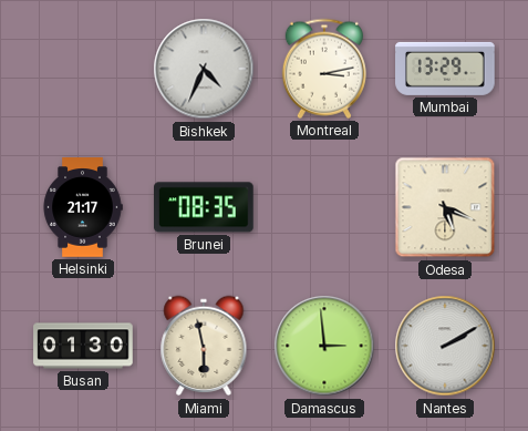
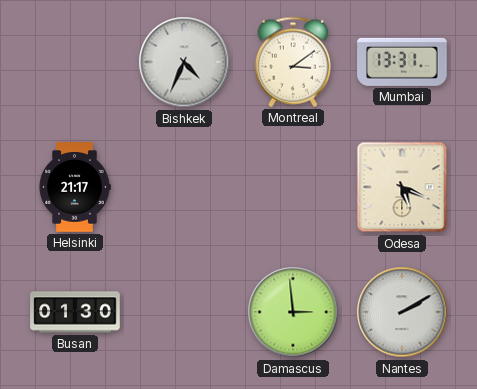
Montreal: 3:13 -> 3:09
Mumbai: 13:29 -> 13:31
Brunei: 08:35 -> none
Miami: 5:58 -> none
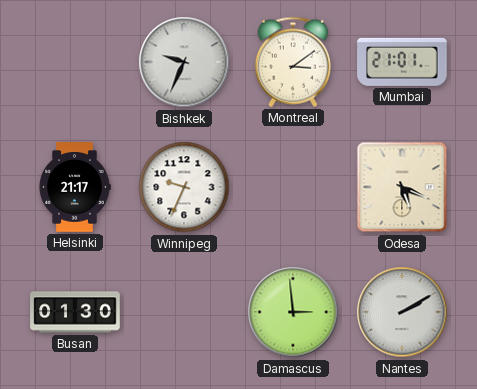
Bishkek: 4:34 -> 9:34
Mumbai: 13:31 -> 21:01
Winnipeg: none -> 9:34
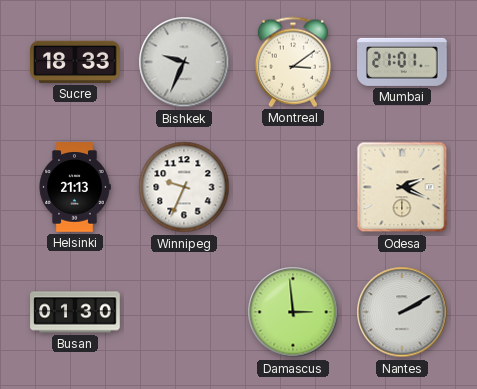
Sucre: none -> 18:33
Helsinki: 21:17 -> 21:13
Odesa: 5:19 -> 2:19
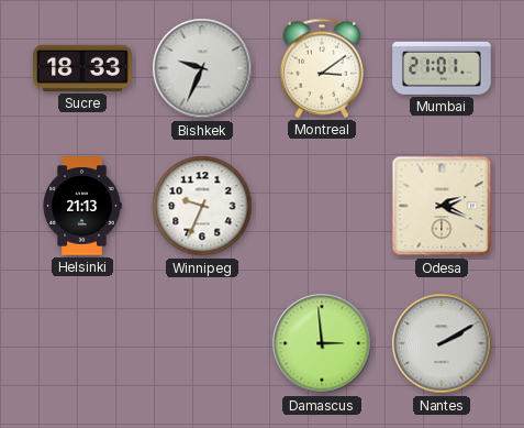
Busan: 01:30 -> none
